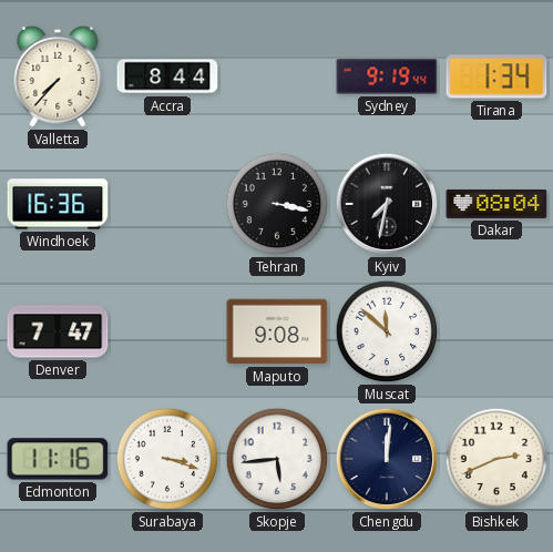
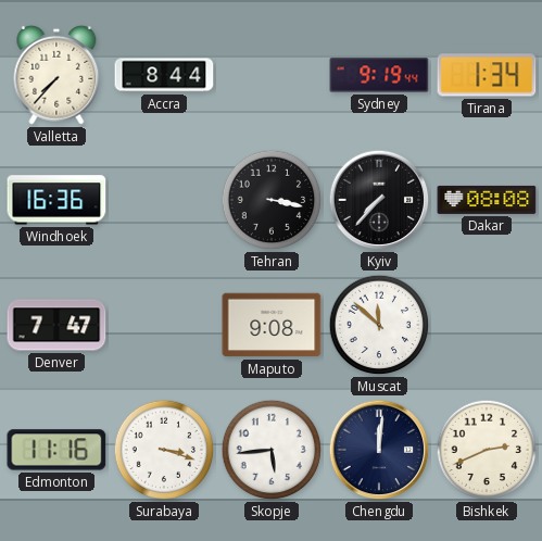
Kyiv: 7:32 -> 7:37
Dakar: 08:04 -> 08:08
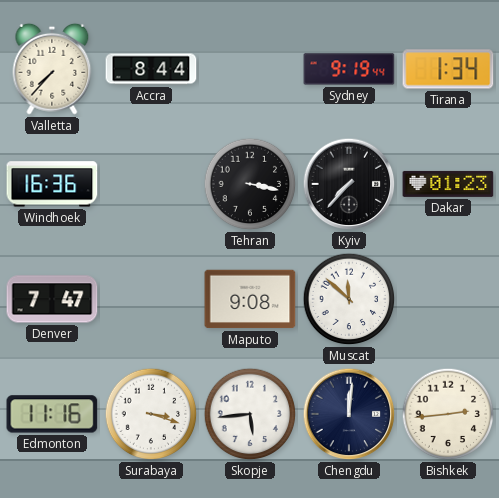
Dakar: 08:08 -> 01:23
Bishkek: 2:41 -> 2:44
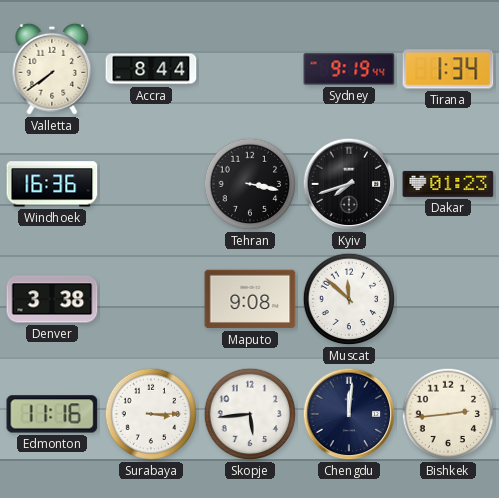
Valletta: 7:37 -> 7:39
Kyiv: 7:37 -> 7:42
Denver: 7:47 -> 3:38
Surabaya: 3:18 -> 3:15
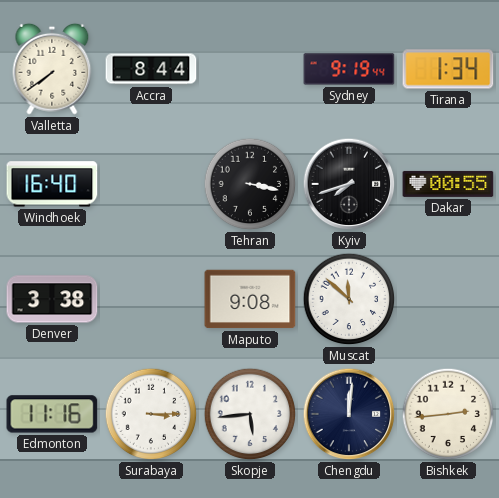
Windhoek: 16:36 -> 16:40
Dakar: 01:23 -> 00:55
